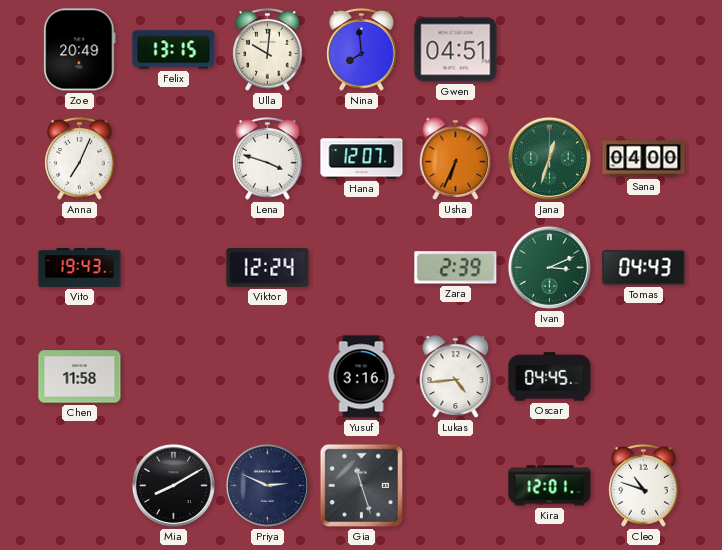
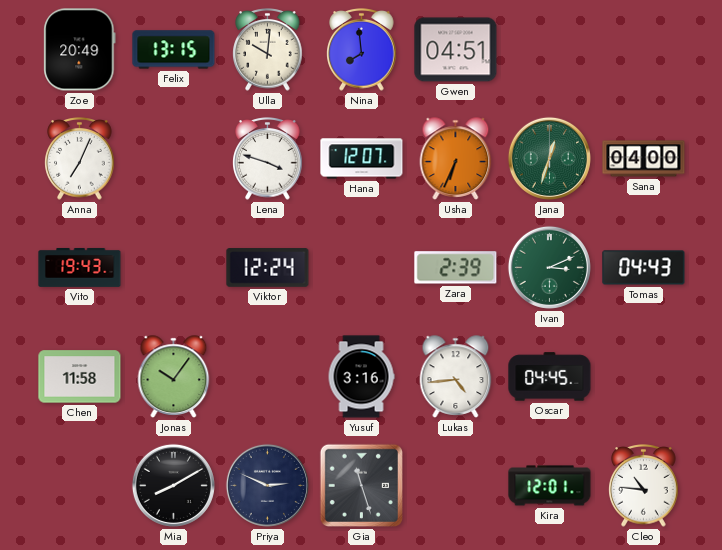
Jonas: none -> 10:06
Cleo: 10:48 -> 10:46
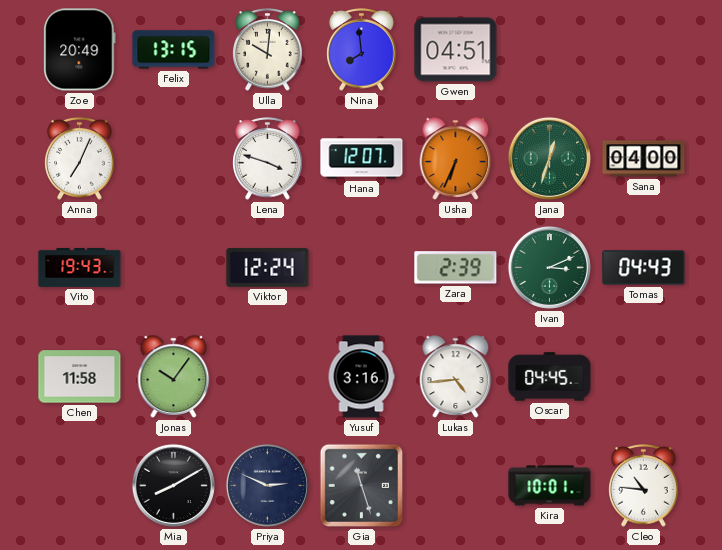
Kira: 12:01 -> 10:01
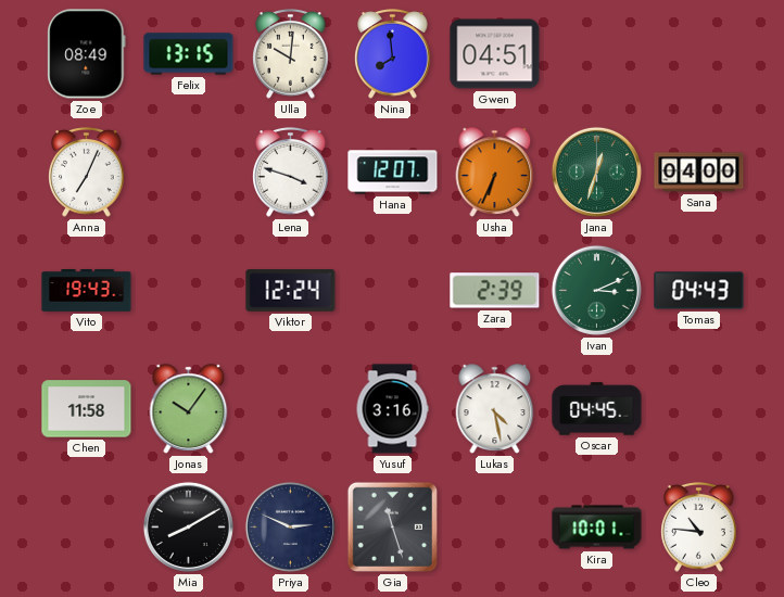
Zoe: 20:49 -> 08:49
Lukas: 4:44 -> 4:28
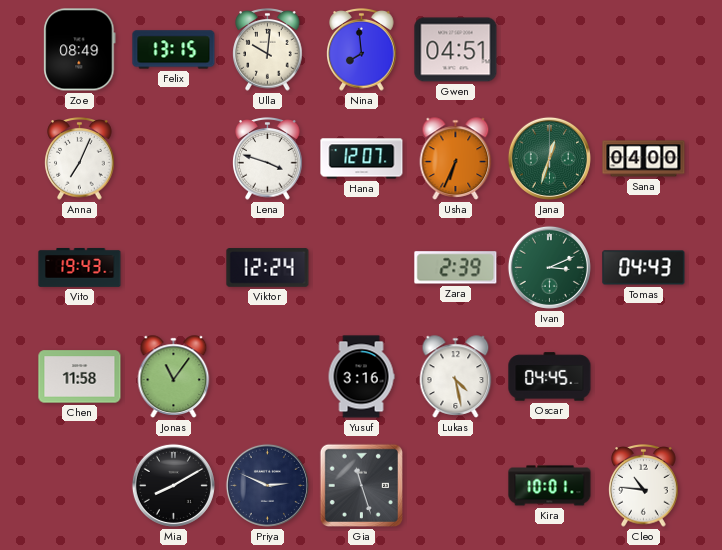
Jonas: 10:06 -> 11:06
